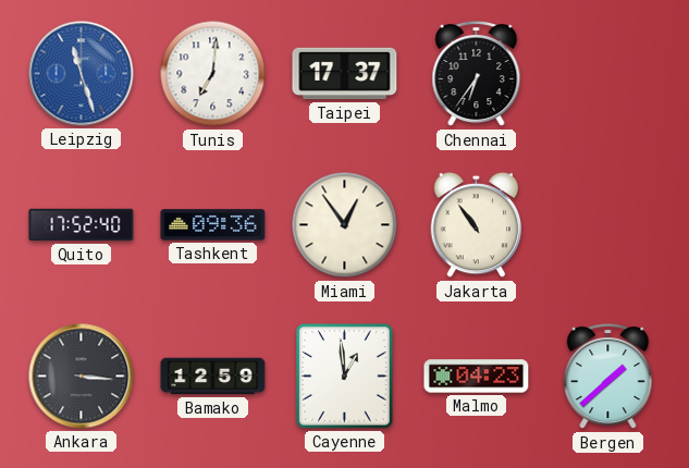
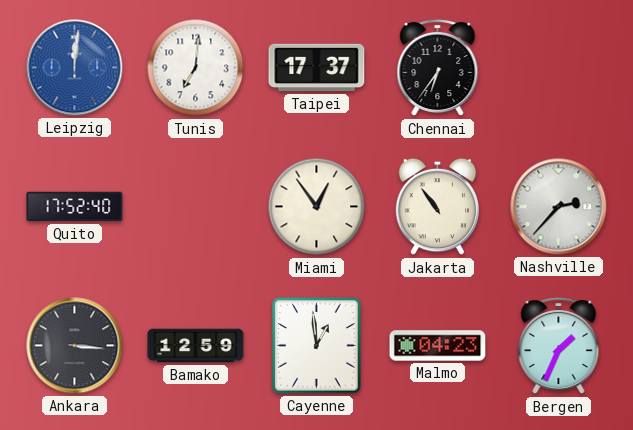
Leipzig: 11:27 -> 12:01
Tashkent: 09:36 -> none
Nashville: none -> 2:37
Bergen: 1:38 -> 1:34
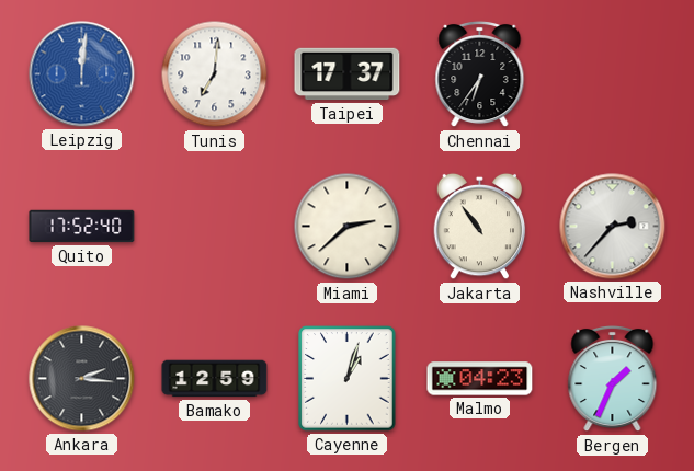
Miami: 12:54 -> 2:38
Ankara: 3:16 -> 2:16
Cayenne: 12:59 -> 1:03
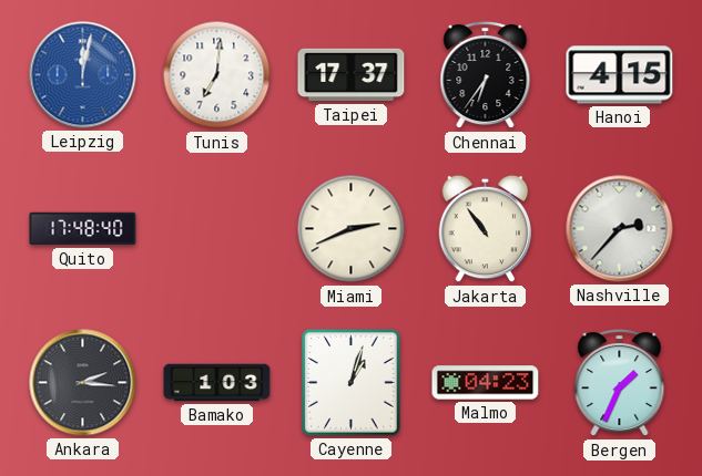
Leipzig: 12:01 -> 12:02
Hanoi: none -> 4:15
Quito: 17:52 -> 17:48
Miami: 2:38 -> 2:41
Bamako: 12:59 -> 1:03
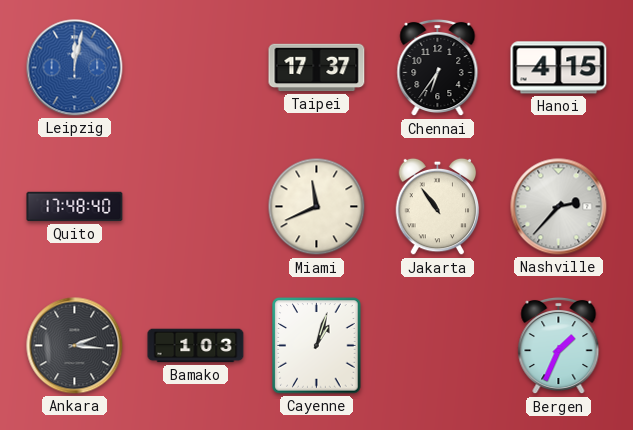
Tunis: 7:01 -> none
Miami: 2:41 -> 11:41
Malmo: 04:23 -> none
